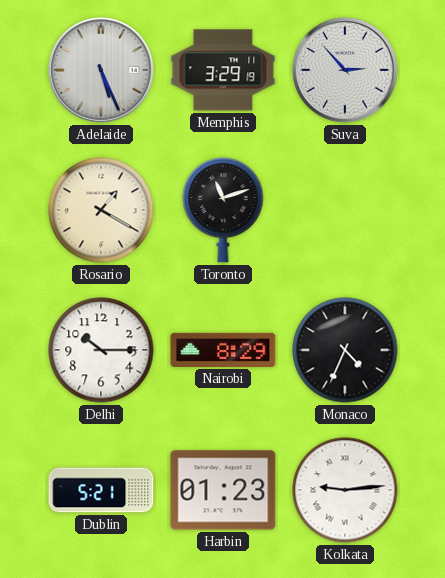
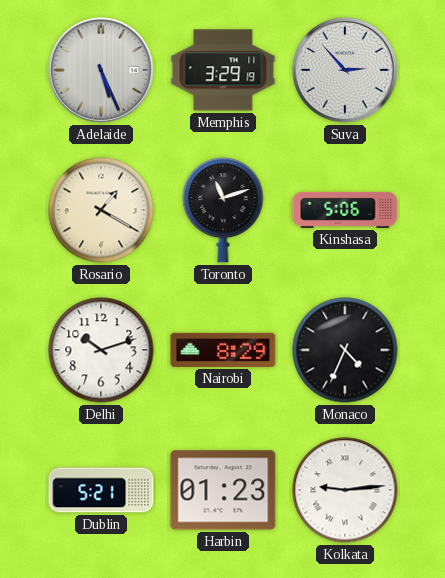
Kinshasa: none -> 5:06
Delhi: 10:15 -> 10:12
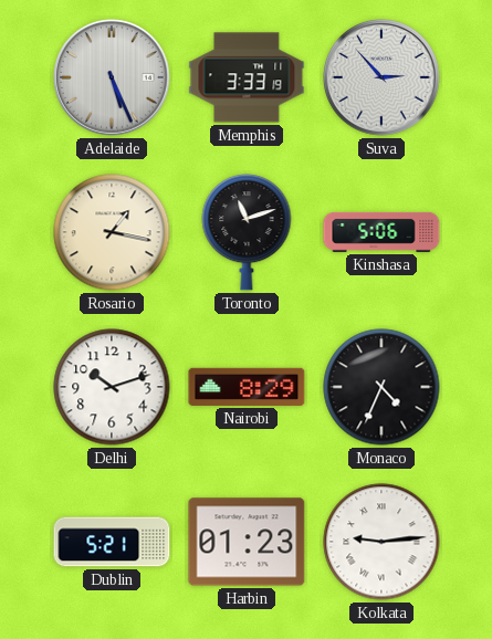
Memphis: 3:29 -> 3:33
Rosario: 1:20 -> 1:17
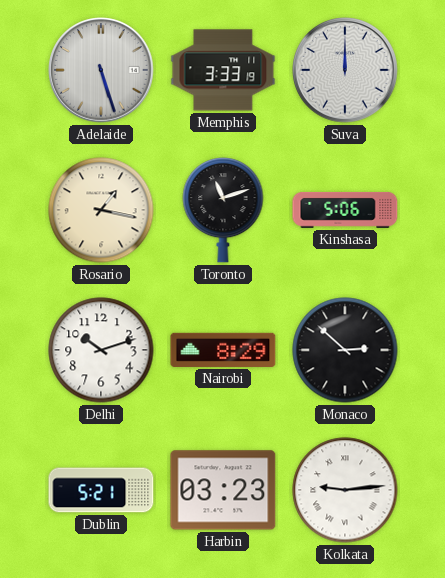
Adelaide: 5:26 -> 5:27
Suva: 2:53 -> 12:00
Monaco: 4:34 -> 2:52
Harbin: 01:23 -> 03:23
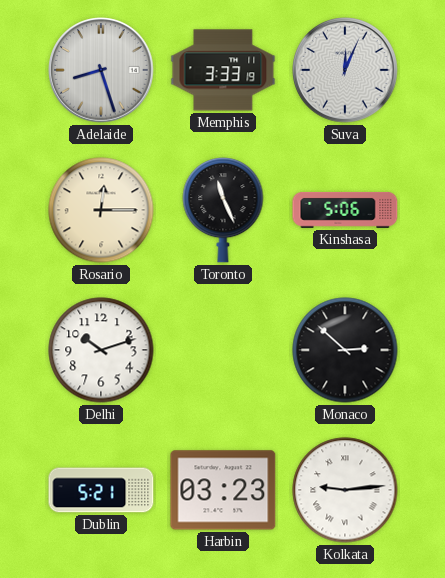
Adelaide: 5:27 -> 8:27
Suva: 12:00 -> 12:04
Rosario: 1:17 -> 12:15
Toronto: 11:12 -> 11:26
Nairobi: 8:29 -> none
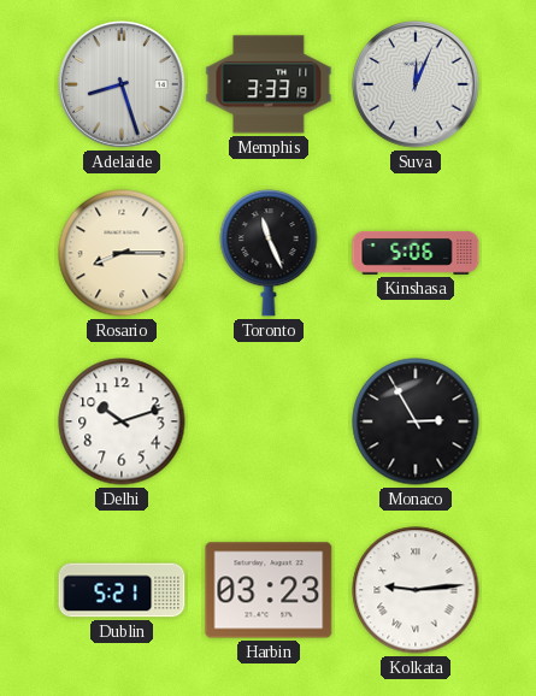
Rosario: 12:15 -> 8:15
Monaco: 2:52 -> 2:55
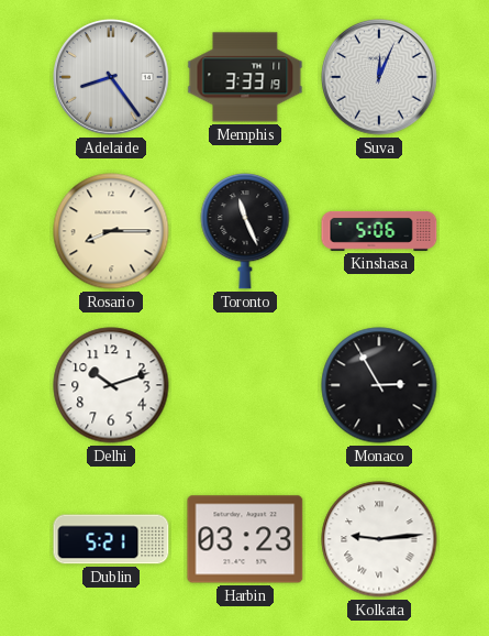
Adelaide: 8:27 -> 8:24
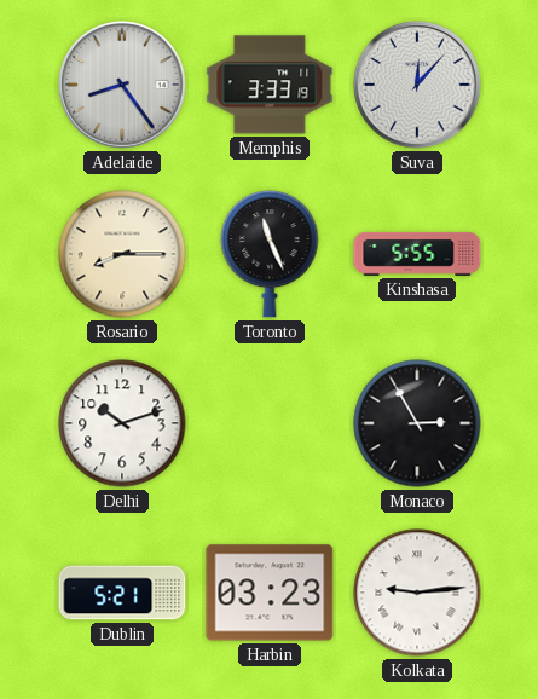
Suva: 12:04 -> 12:07
Kinshasa: 5:06 -> 5:55
